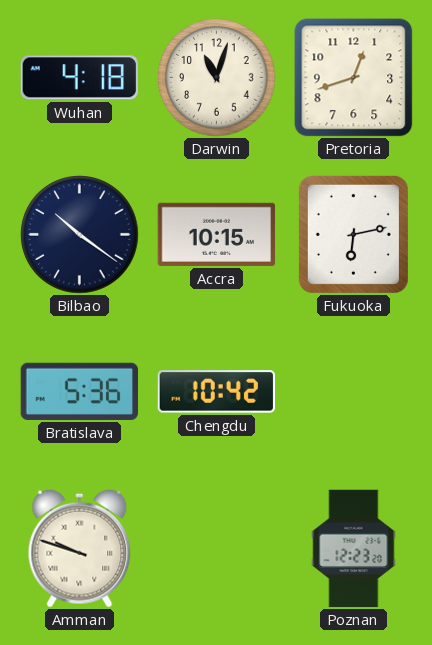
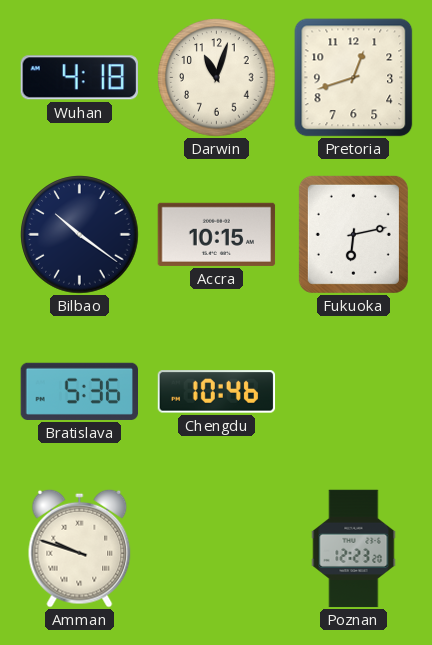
Chengdu: 10:42 -> 10:46
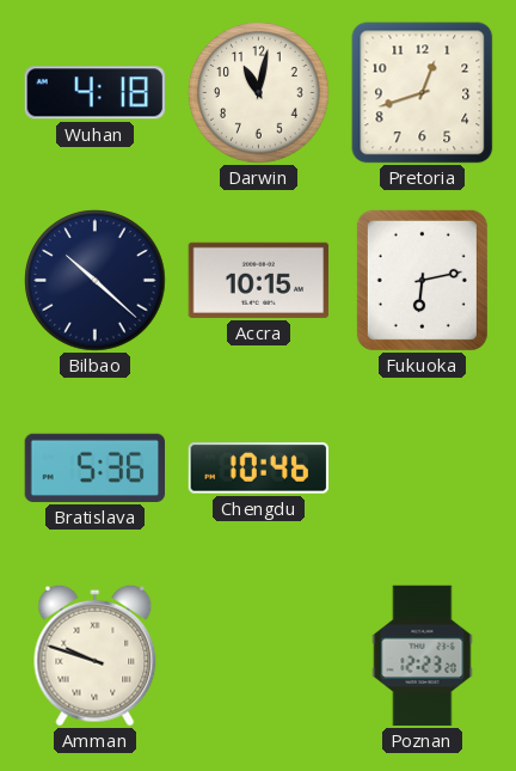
Darwin: 11:03 -> 11:02
Bilbao: 10:21 -> 10:22
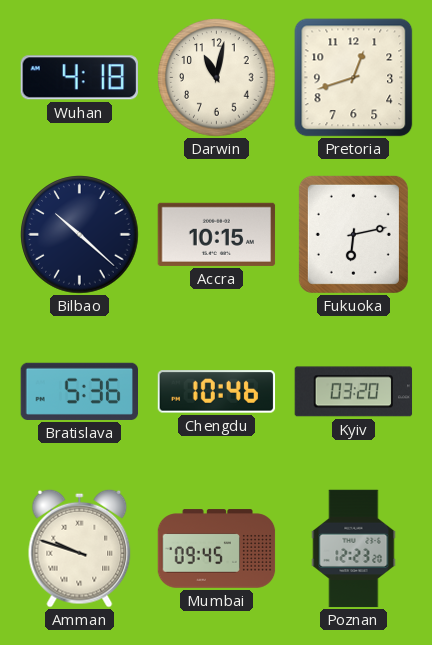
Kyiv: none -> 03:20
Mumbai: none -> 09:45
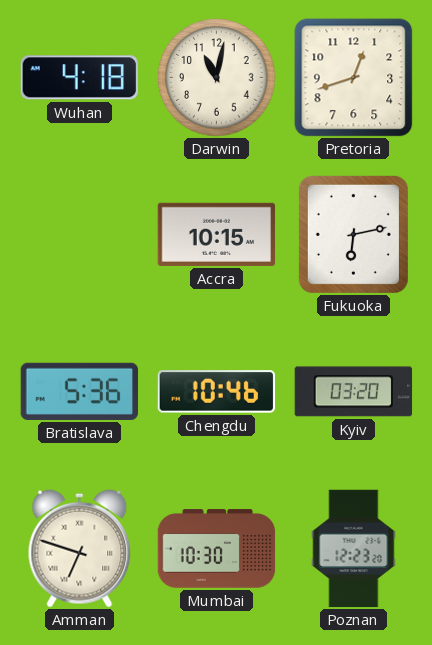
Bilbao: 10:22 -> none
Amman: 9:48 -> 6:48
Mumbai: 09:45 -> 10:30
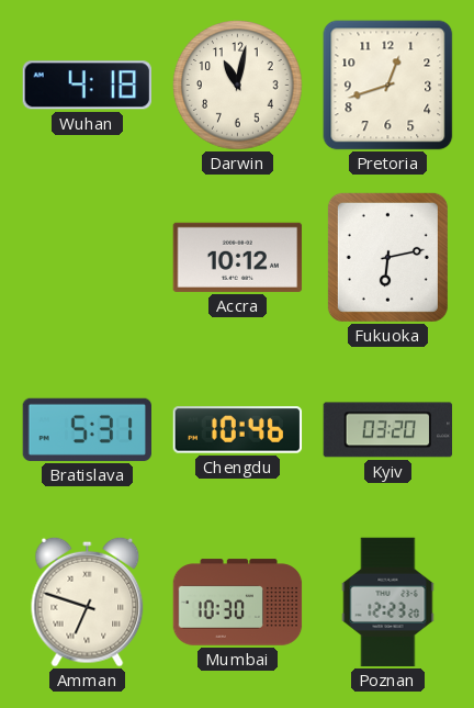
Accra: 10:15 -> 10:12
Bratislava: 5:36 -> 5:31
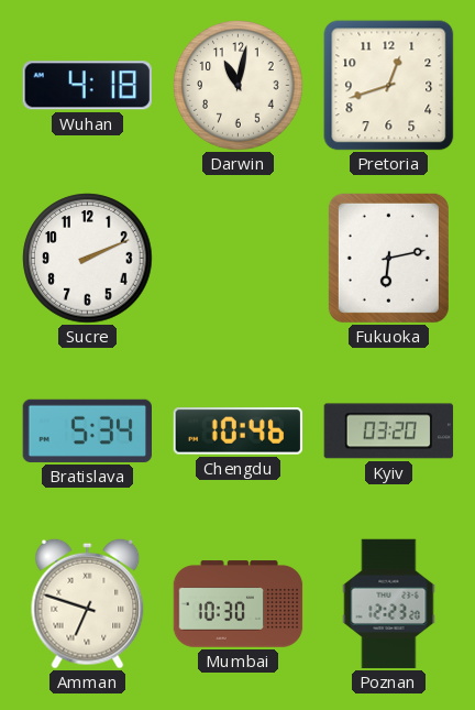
Sucre: none -> 2:11
Accra: 10:12 -> none
Bratislava: 5:31 -> 5:34
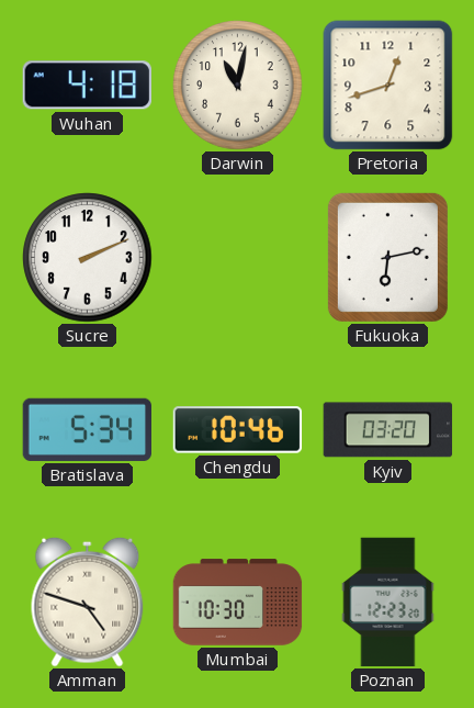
Amman: 6:48 -> 4:48
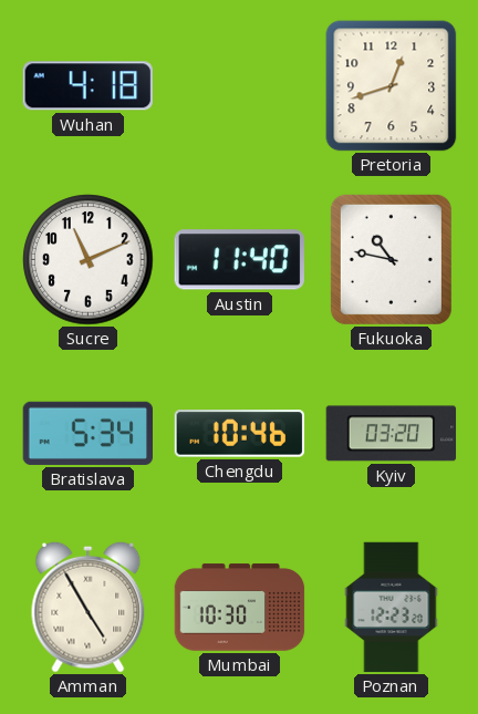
Darwin: 11:02 -> none
Sucre: 2:11 -> 11:11
Austin: none -> 11:40
Fukuoka: 6:13 -> 10:47
Amman: 4:48 -> 4:55
